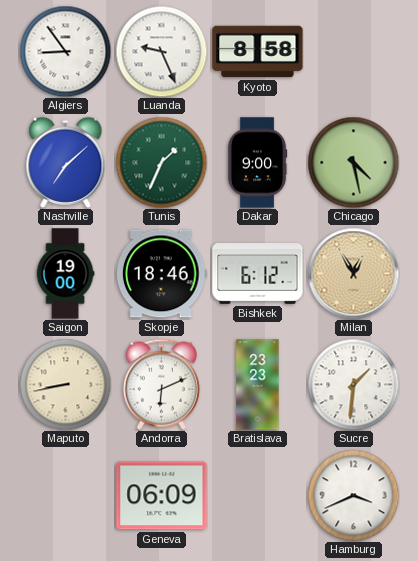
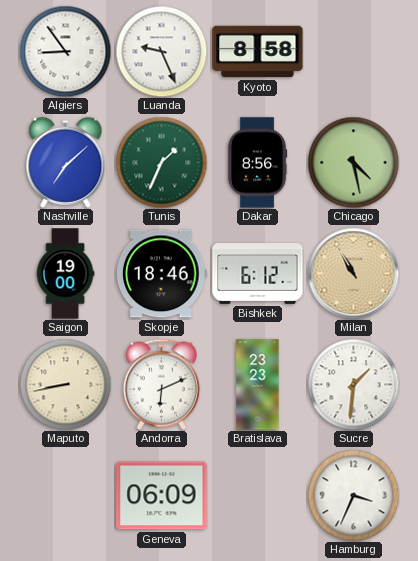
Dakar: 9:00 -> 8:56
Milan: 12:55 -> 10:55
Hamburg: 3:41 -> 3:34
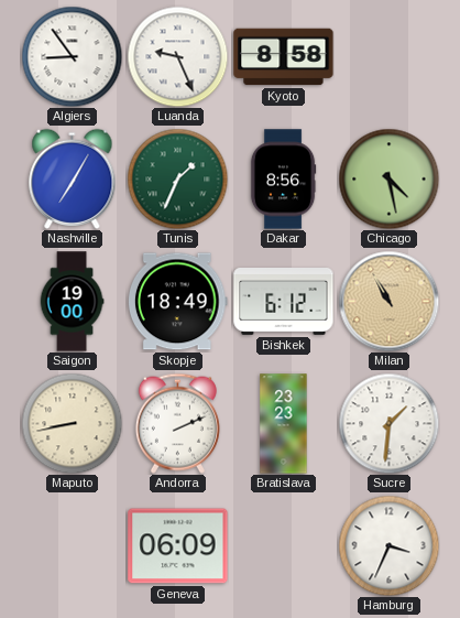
Nashville: 7:08 -> 7:05
Skopje: 18:46 -> 18:49
Andorra: 6:11 -> 2:11
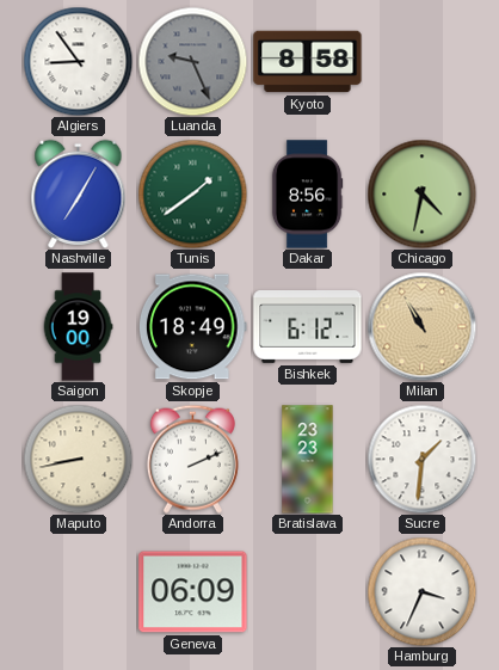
Luanda dial: white -> grey
Tunis: 1:34 -> 1:39
Chicago: 4:28 -> 4:32
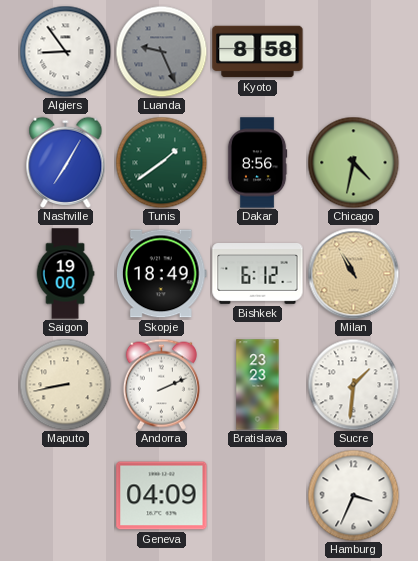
Geneva: 06:09 -> 04:09
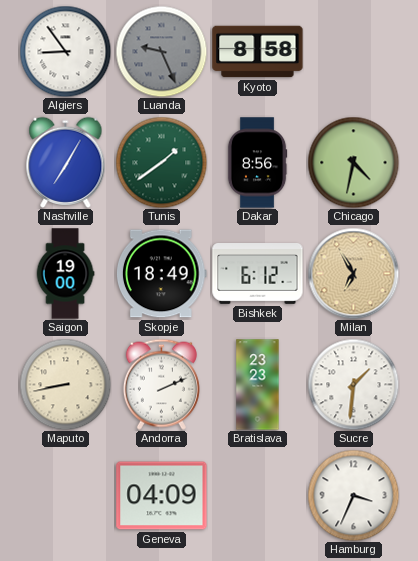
Milan: 10:55 -> 6:55
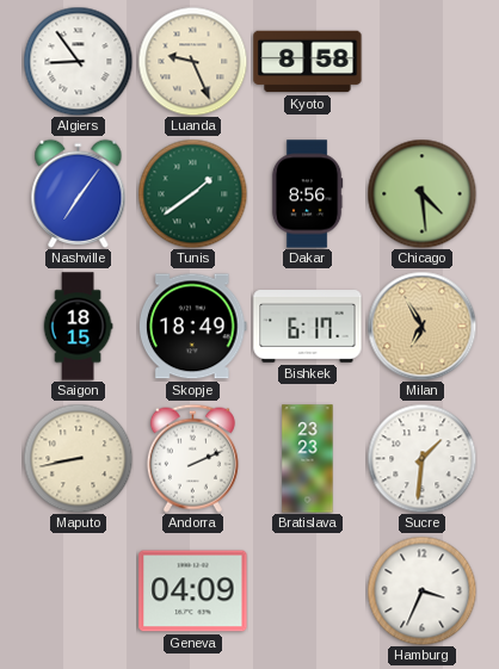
Luanda dial: grey -> cream
Nashville: 7:05 -> 7:06
Chicago: 4:32 -> 4:29
Saigon: 19:00 -> 18:15
Bishkek: 6:12 -> 6:17
